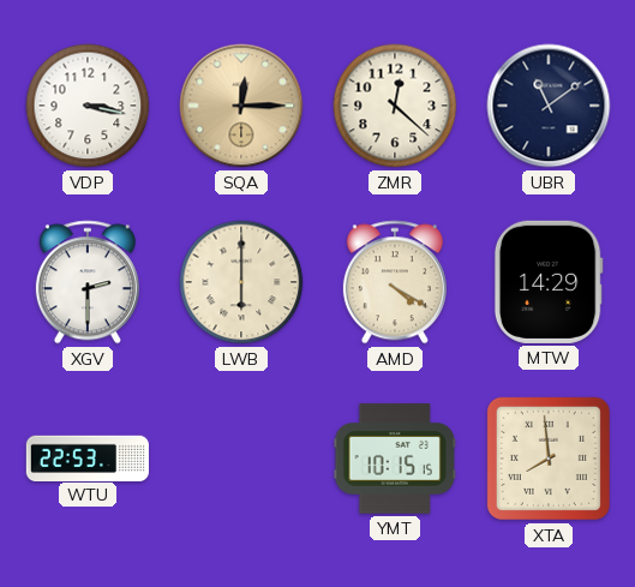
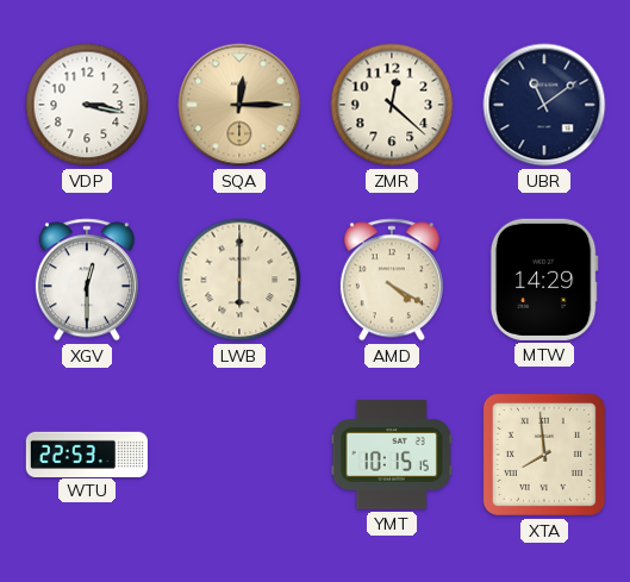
XGV: 2:30 -> 12:30
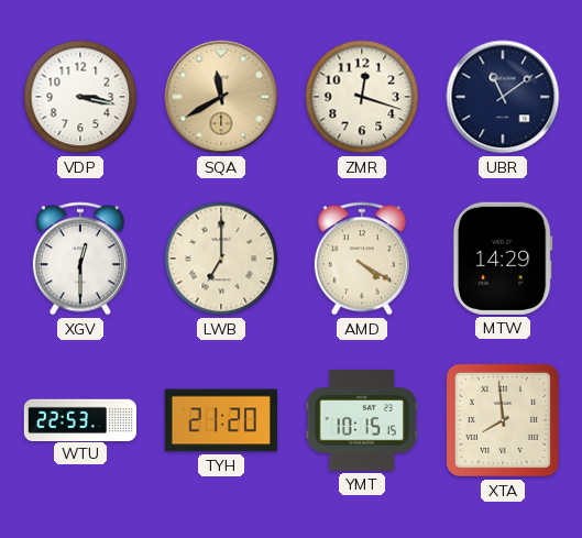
SQA: 12:15 -> 11:40
ZMR: 12:22 -> 12:18
LWB: 6:00 -> 7:00
TYH: none -> 21:20
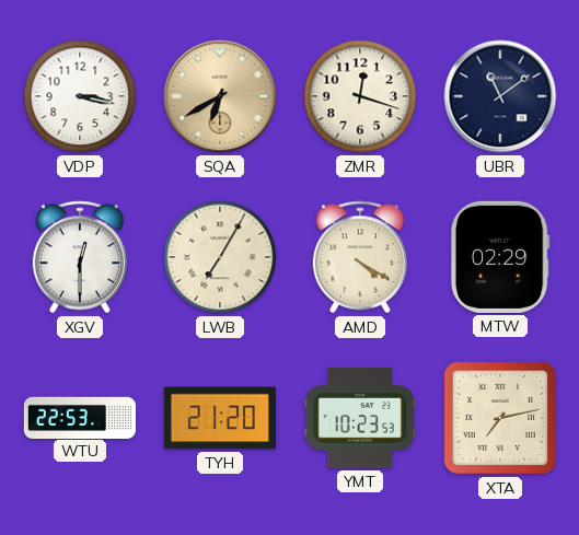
SQA: 11:40 -> 6:40
LWB: 7:00 -> 7:05
MTW: 14:29 -> 02:29
YMT: 10:15 -> 10:23
XTA: 7:59 -> 7:13
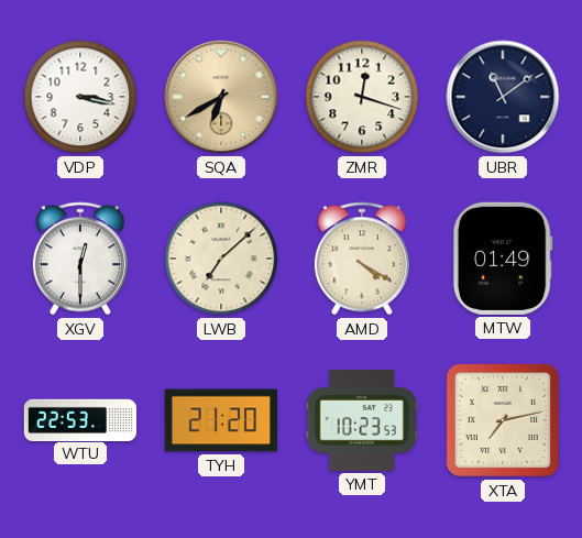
LWB: 7:05 -> 7:08
MTW: 02:29 -> 01:49
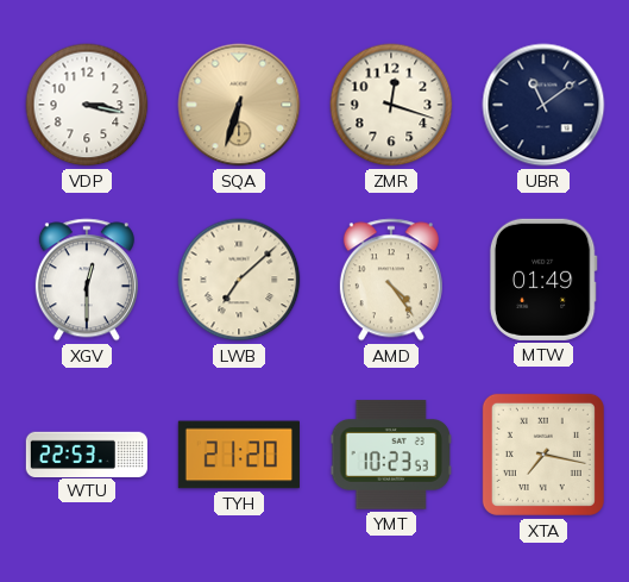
SQA: 6:40 -> 6:33
AMD: 4:20 -> 4:24
XTA: 7:13 -> 7:17
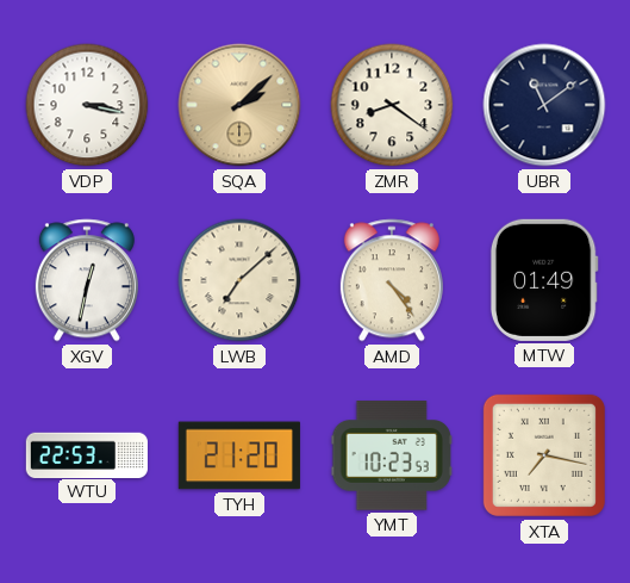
SQA: 6:33 -> 2:08
ZMR: 12:18 -> 8:21
XGV: 12:30 -> 12:32
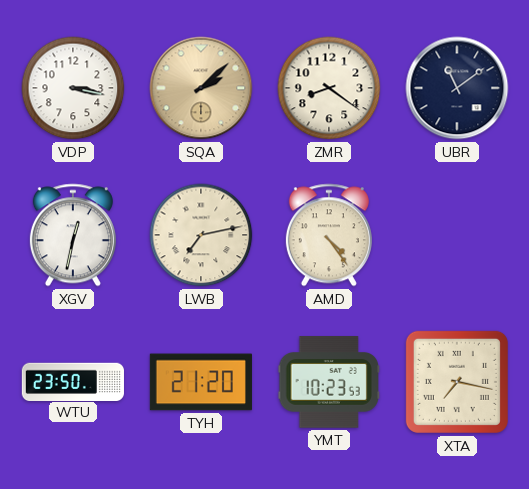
LWB: 7:08 -> 7:13
MTW: 01:49 -> none
WTU: 22:53 -> 23:50
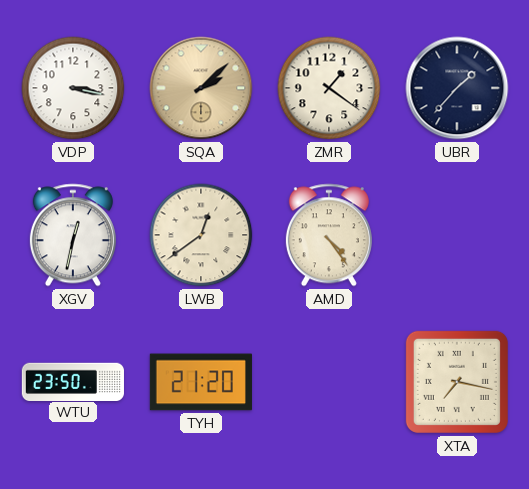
ZMR: 8:21 -> 1:21
UBR: 11:09 -> 1:37
LWB: 7:13 -> 12:39
YMT: 10:23 -> none
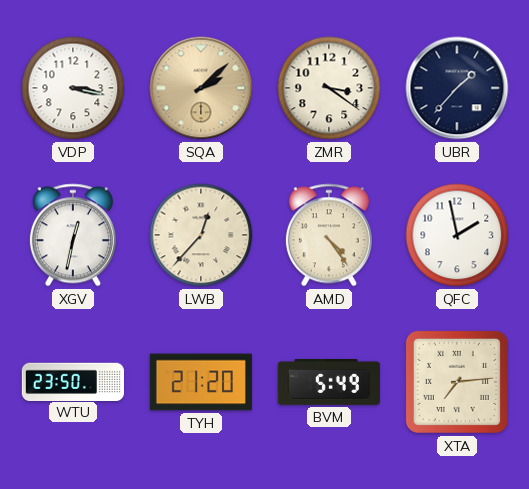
ZMR: 1:21 -> 3:21
LWB: 12:39 -> 12:37
QFC: none -> 1:58
BVM: none -> 5:49
XTA: 7:17 -> 7:14
